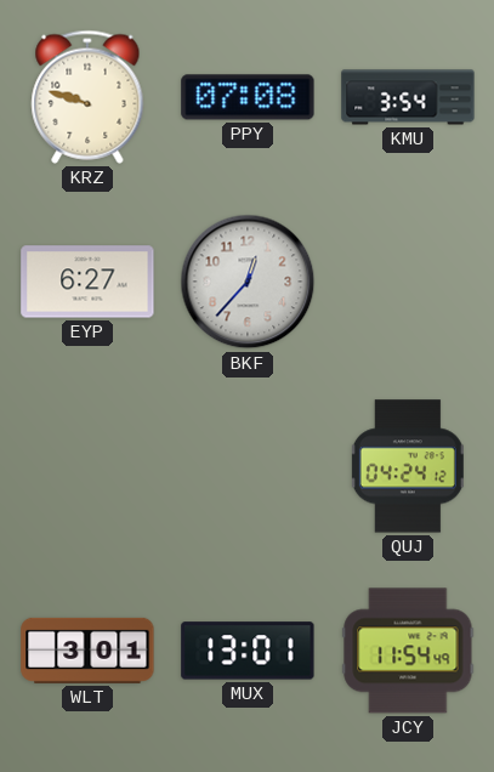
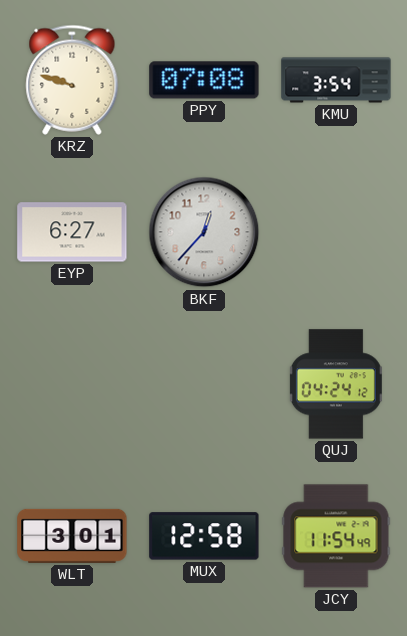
MUX: 13:01 -> 12:58
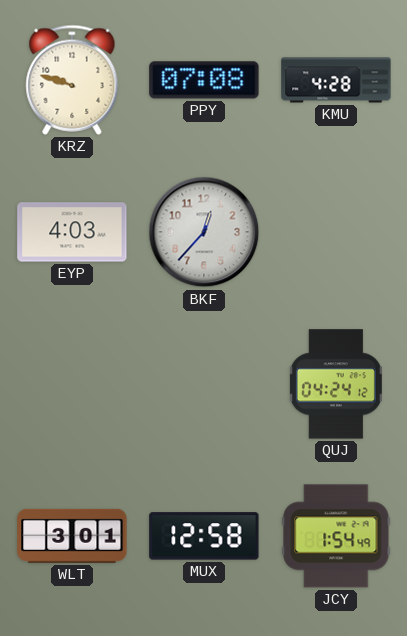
KMU: 3:54 -> 4:28
EYP: 6:27 -> 4:03
JCY: 11:54 -> 1:54
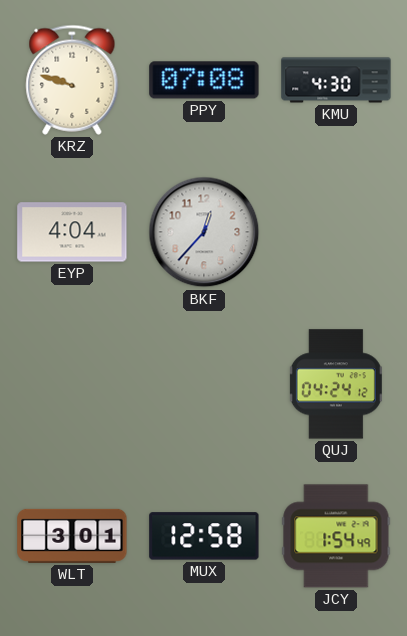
KMU: 4:28 -> 4:30
EYP: 4:03 -> 4:04
